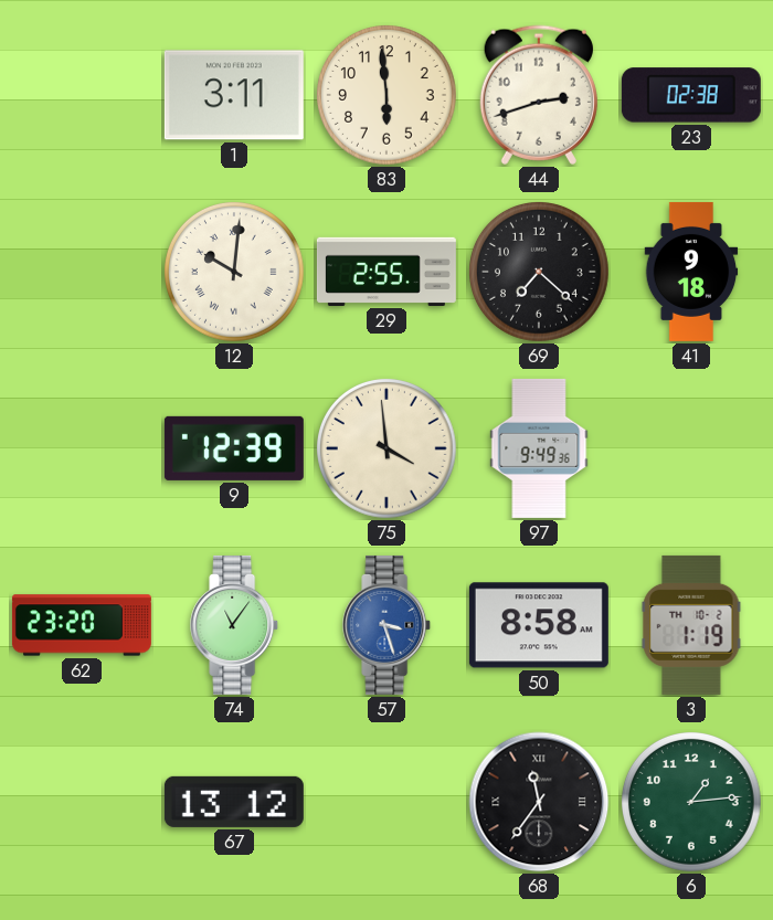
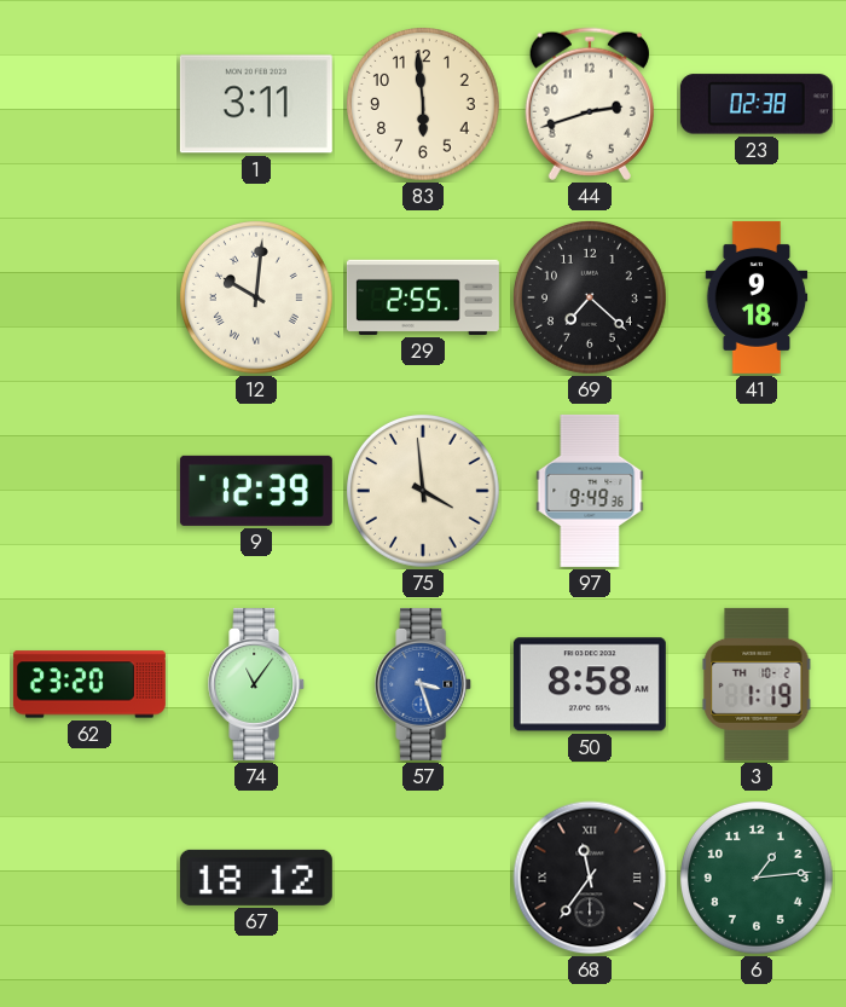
67: 13:12 -> 18:12
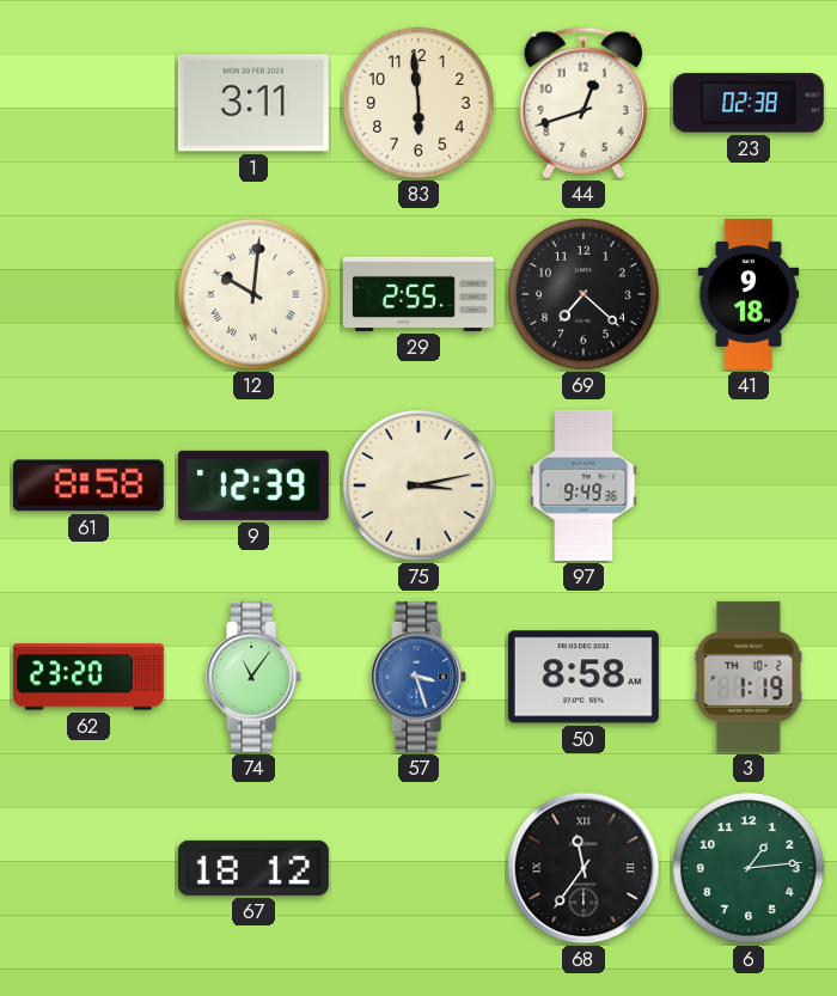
44: 2:42 -> 12:42
61: none -> 8:58
75: 3:59 -> 3:13
